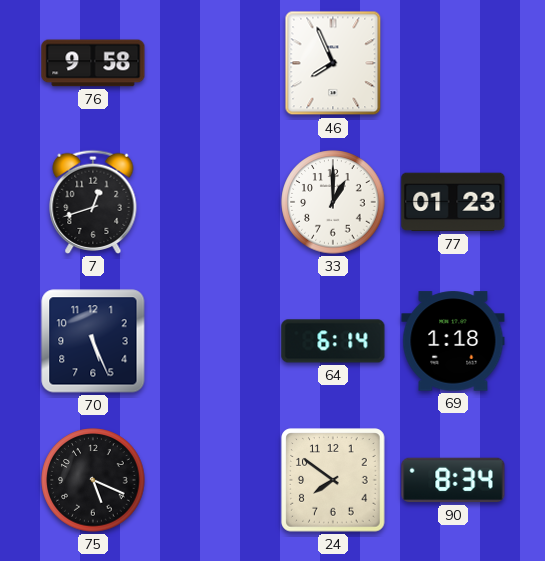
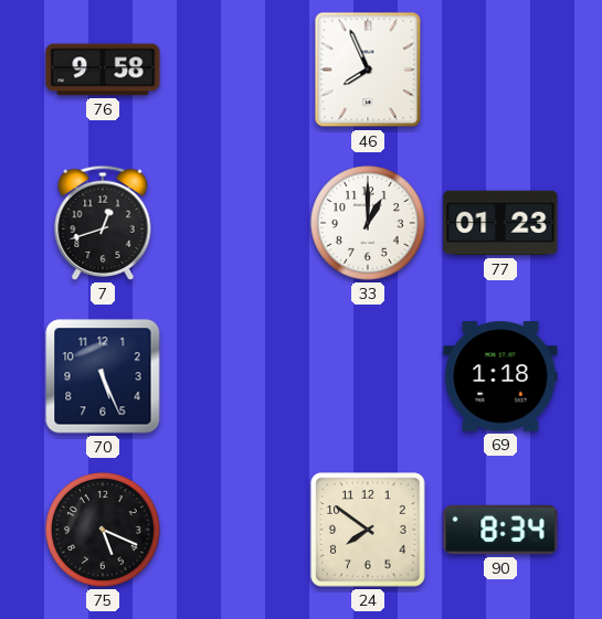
64: 6:14 -> none
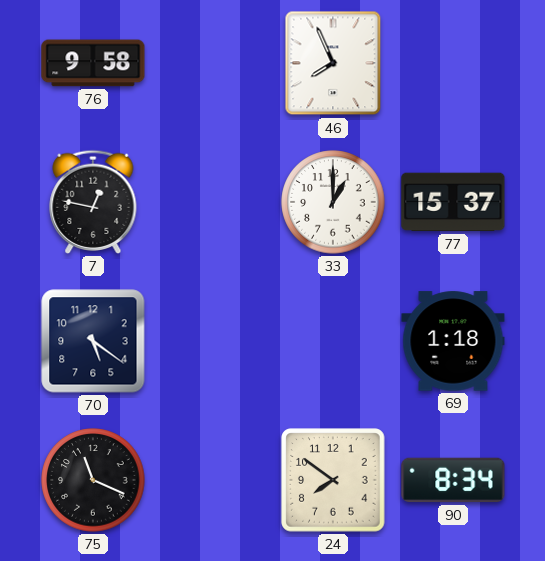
7: 12:42 -> 12:47
77: 01:23 -> 15:37
70: 5:26 -> 5:21
75: 5:19 -> 11:19
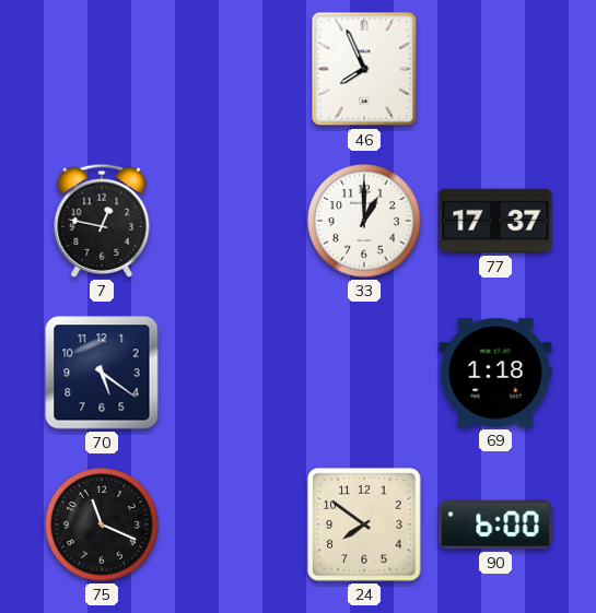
76: 9:58 -> none
77: 15:37 -> 17:37
90: 8:34 -> 6:00
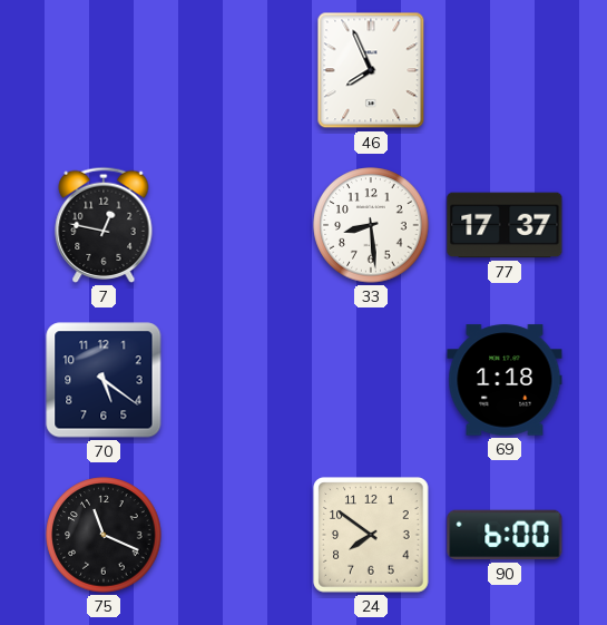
33: 1:00 -> 8:29
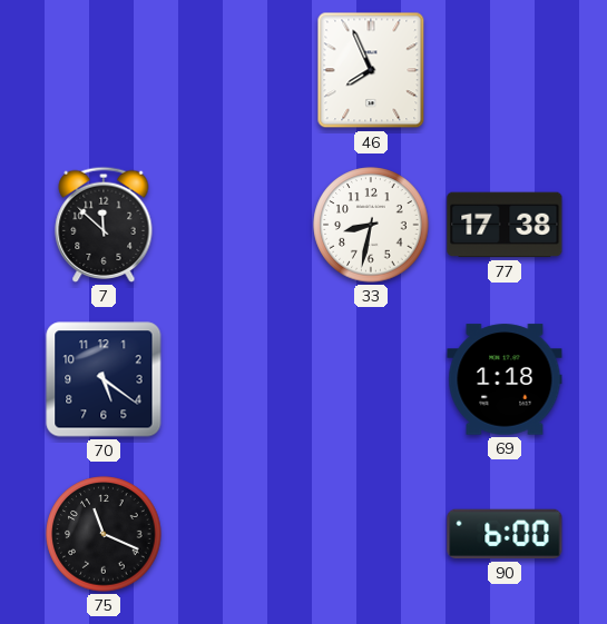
7: 12:47 -> 11:52
33: 8:29 -> 8:32
77: 17:37 -> 17:38
24: 7:51 -> none
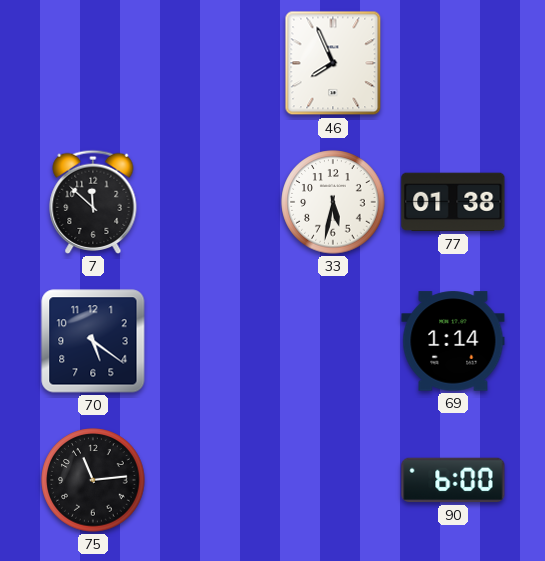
33: 8:32 -> 5:32
77: 17:38 -> 01:38
69: 1:18 -> 1:14
75: 11:19 -> 11:14
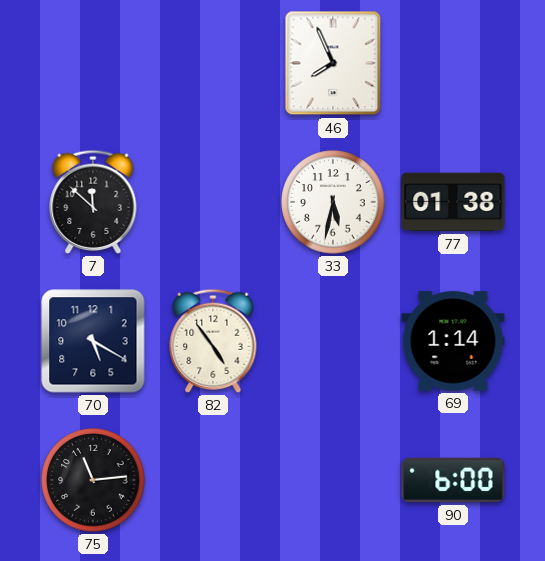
70: 5:21 -> 5:20
82: none -> 4:54
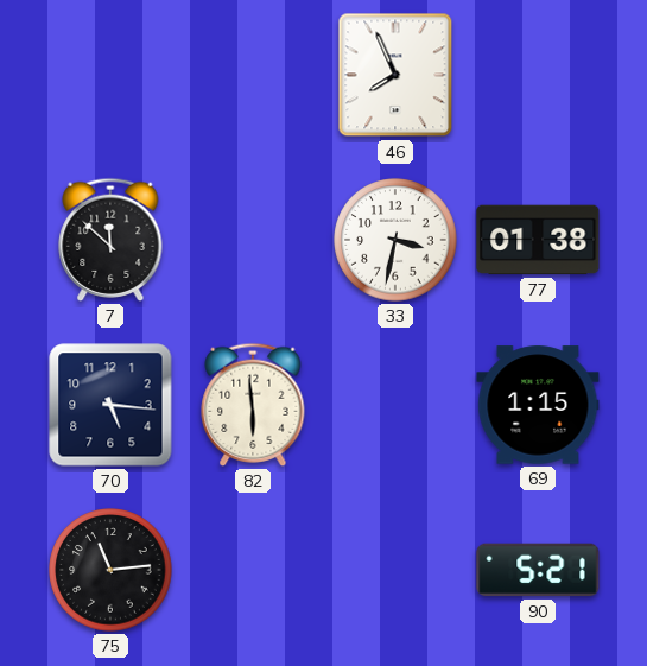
33: 5:32 -> 3:32
70: 5:20 -> 5:16
82: 4:54 -> 5:59
69: 1:14 -> 1:15
90: 6:00 -> 5:21
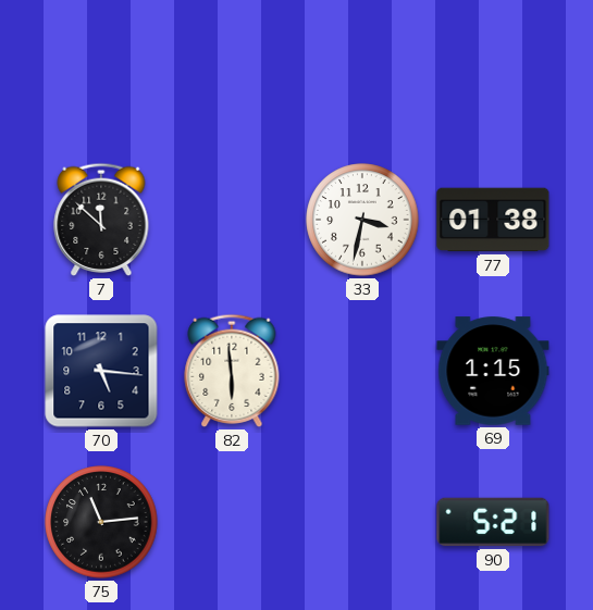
46: 7:56 -> none
